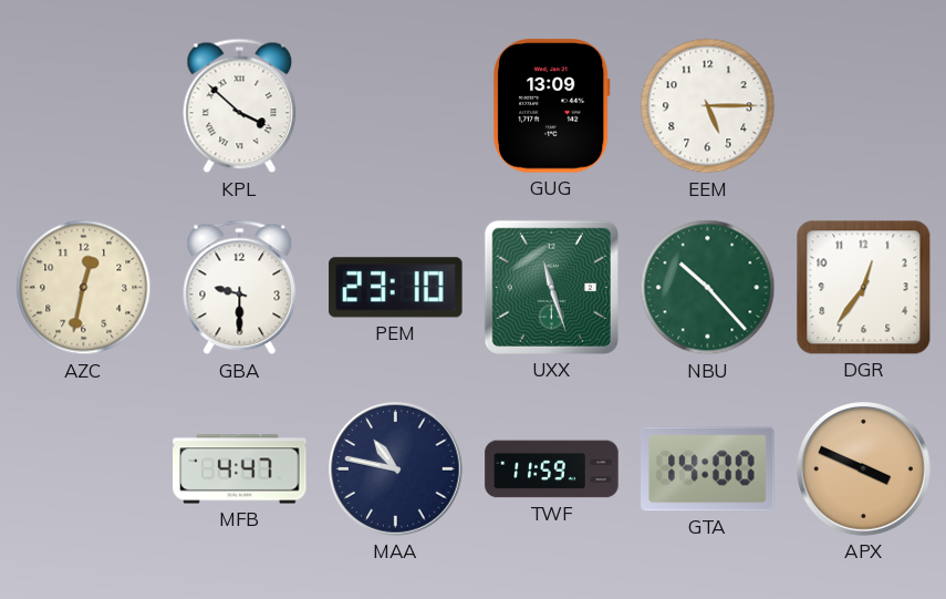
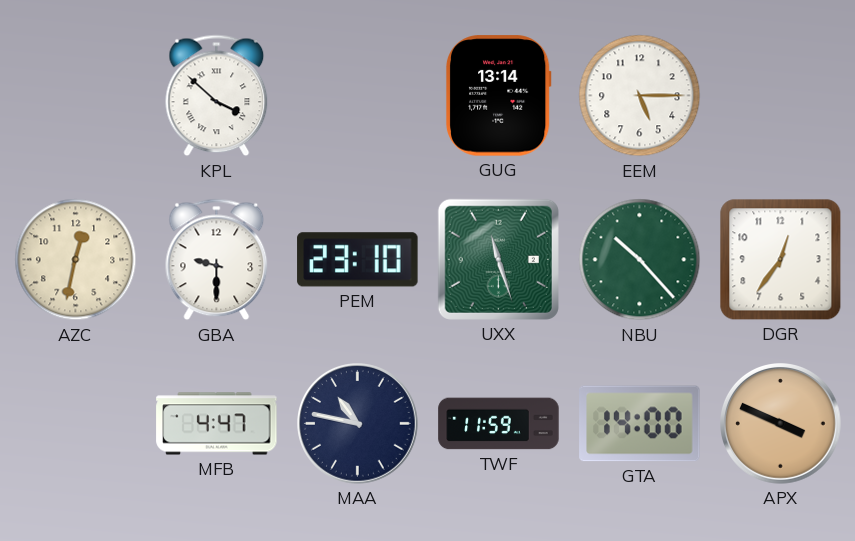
GUG: 13:09 -> 13:14
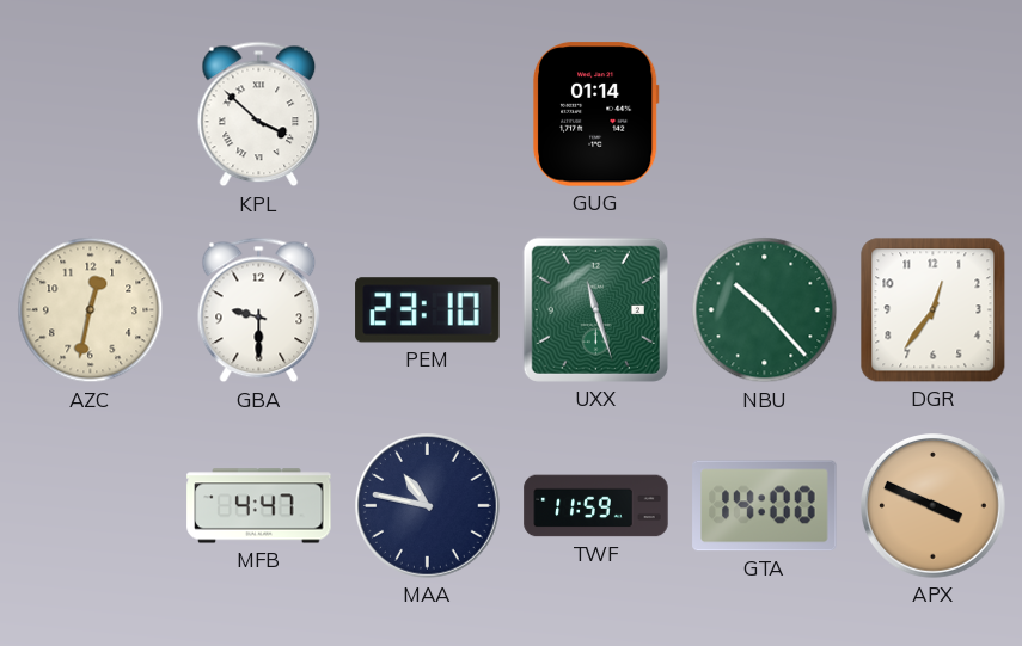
GUG: 13:14 -> 01:14
EEM: 5:15 -> none
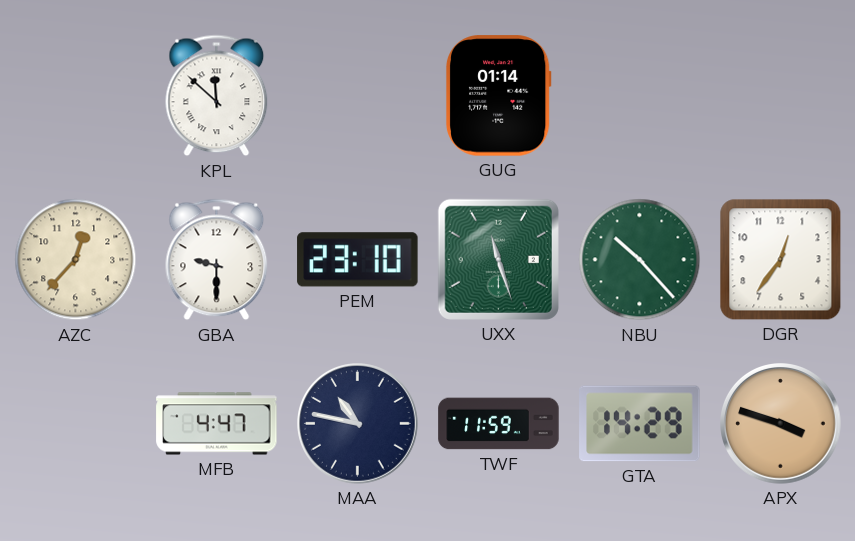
KPL: 3:52 -> 11:52
AZC: 12:32 -> 12:37
GTA: 14:00 -> 14:29
APX: 3:49 -> 3:48
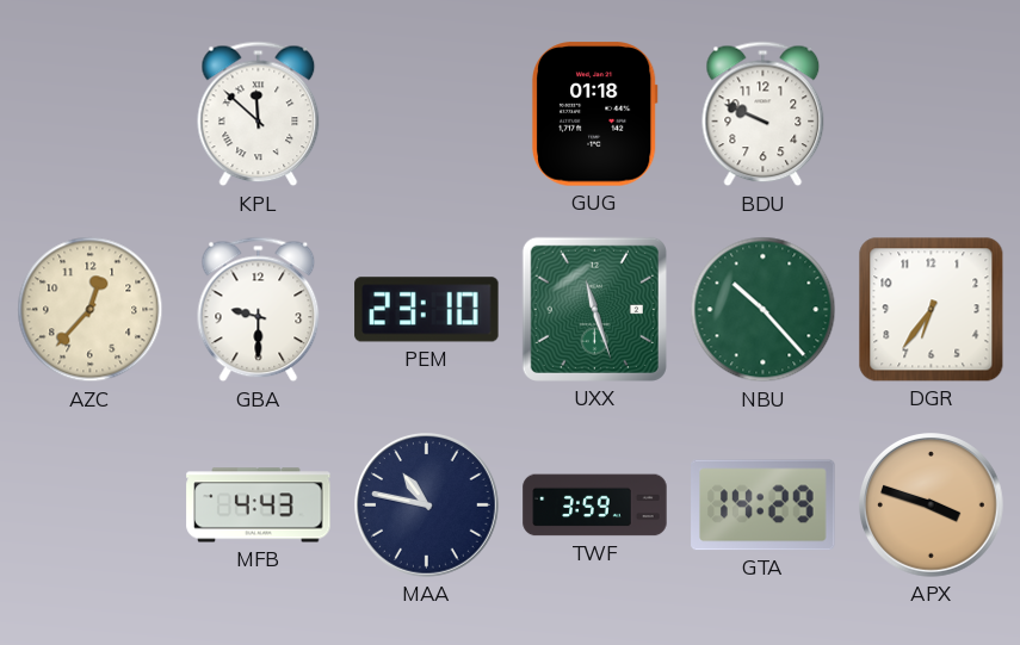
GUG: 01:14 -> 01:18
BDU: none -> 9:49
DGR: 12:36 -> 6:36
MFB: 4:47 -> 4:43
TWF: 11:59 -> 3:59
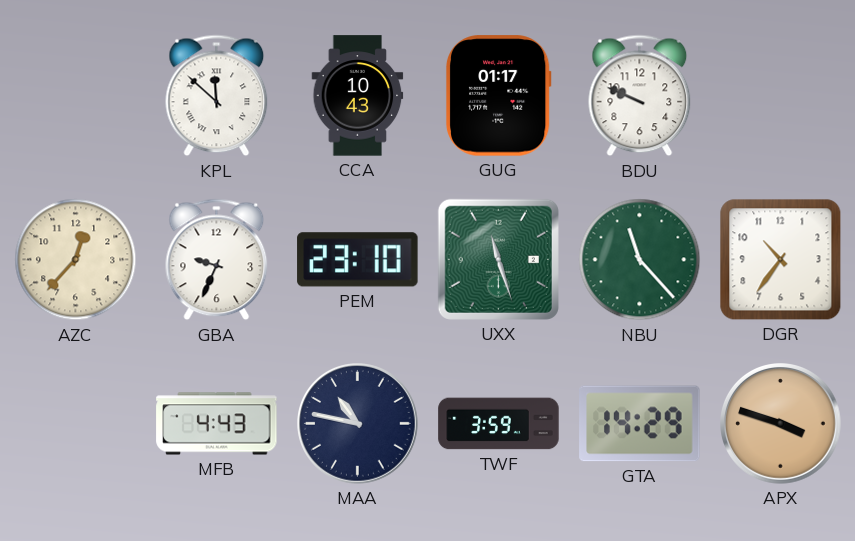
CCA: none -> 10:43
GUG: 01:18 -> 01:17
GBA: 9:30 -> 9:34
NBU: 10:23 -> 11:23
DGR: 6:36 -> 10:36
